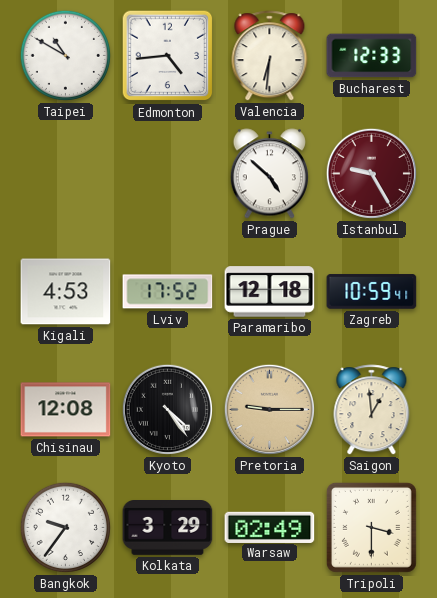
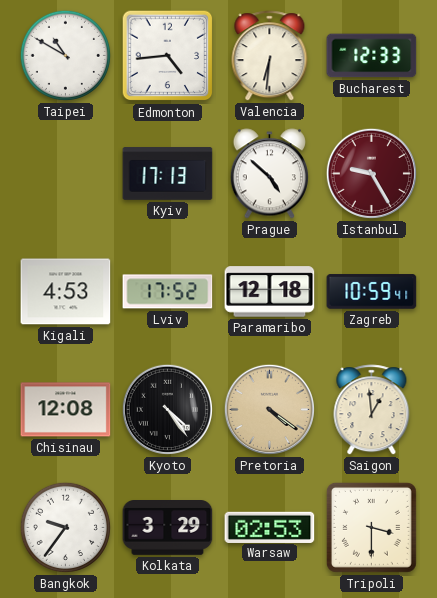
Kyiv: none -> 17:13
Pretoria: 9:15 -> 4:21
Warsaw: 02:49 -> 02:53
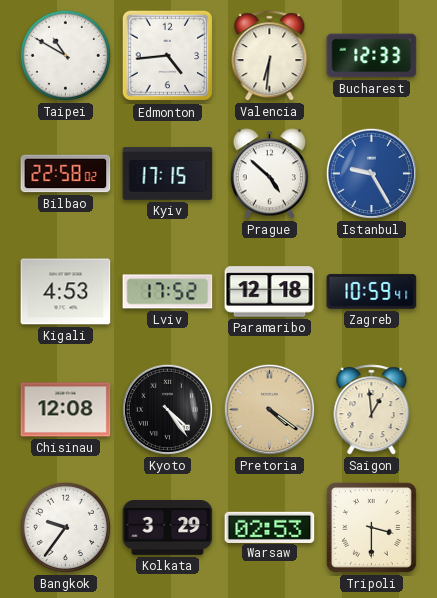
Bilbao: none -> 22:58
Kyiv: 17:13 -> 17:15
Istanbul dial: burgundy -> blue
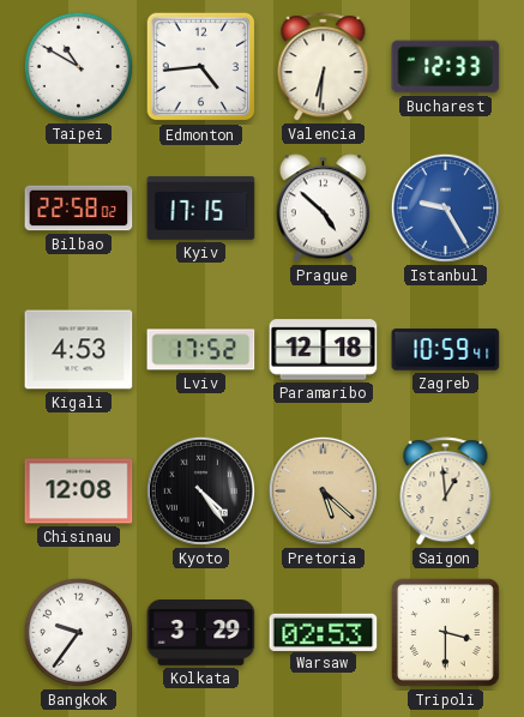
Pretoria: 4:21 -> 5:22
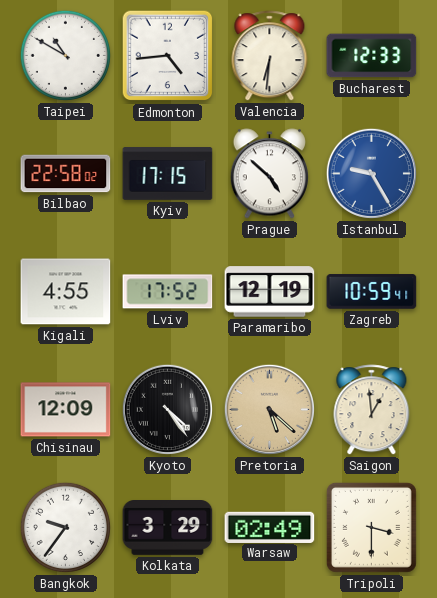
Kigali: 4:53 -> 4:55
Paramaribo: 12:18 -> 12:19
Chisinau: 12:08 -> 12:09
Warsaw: 02:53 -> 02:49
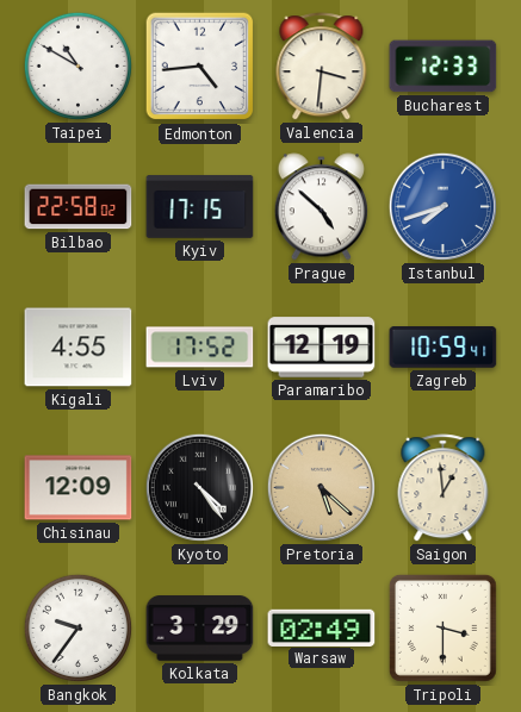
Valencia: 6:31 -> 3:31
Istanbul: 9:25 -> 7:42
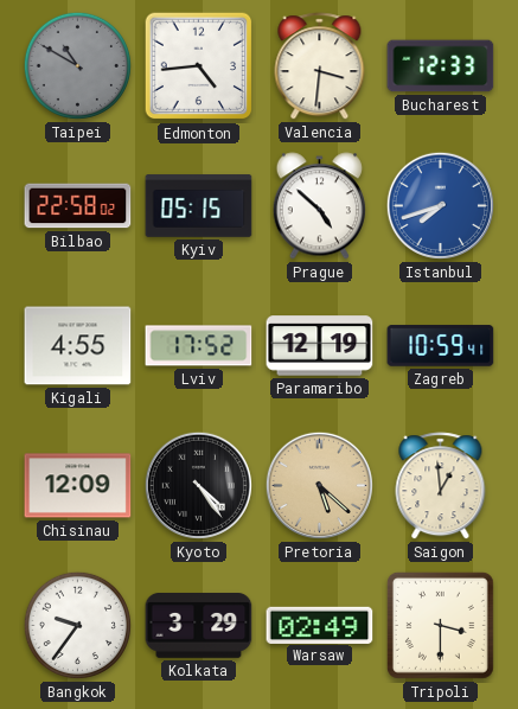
Taipei dial: white -> grey
Kyiv: 17:15 -> 05:15
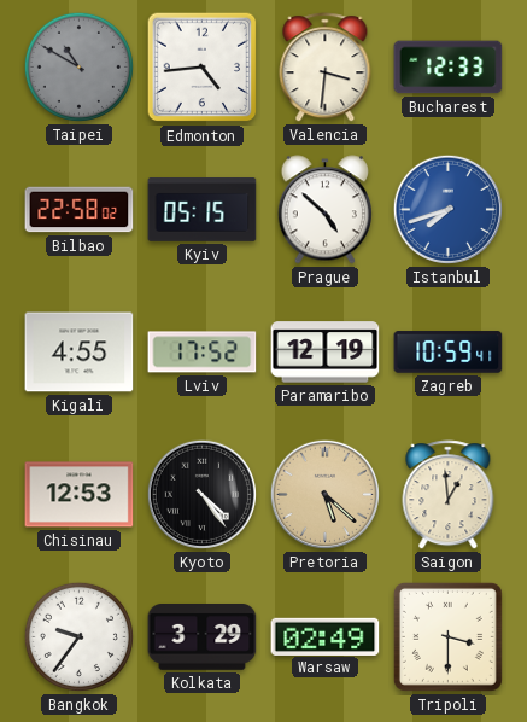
Chisinau: 12:09 -> 12:53
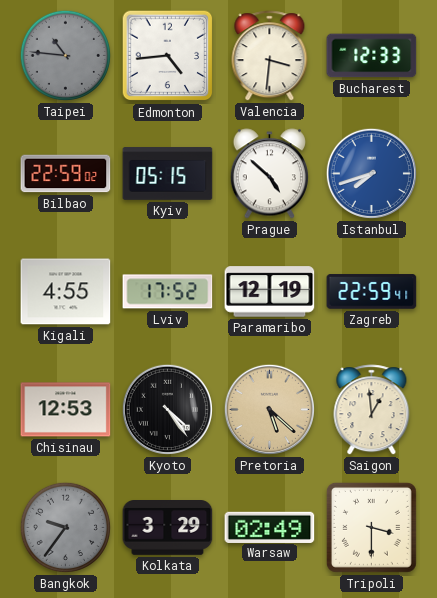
Taipei: 10:50 -> 10:46
Bilbao: 22:58 -> 22:59
Zagreb: 10:59 -> 22:59
Bangkok dial: white -> grey
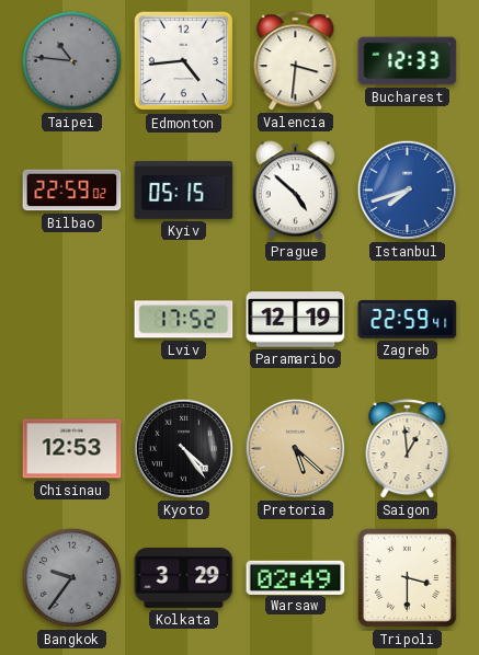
Kigali: 4:55 -> none
